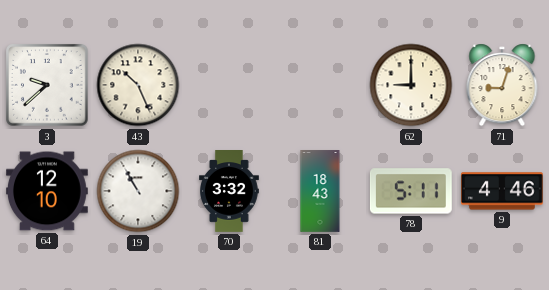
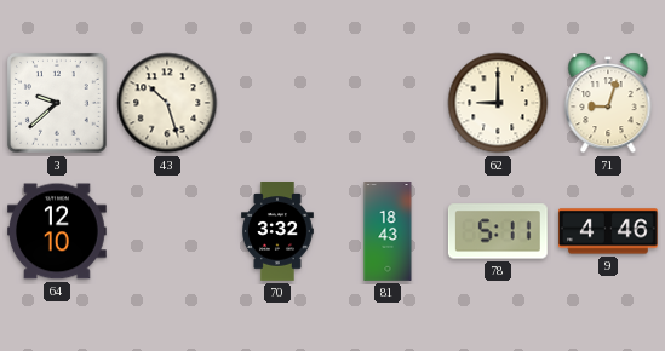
43: 10:26 -> 10:27
19: 10:55 -> none
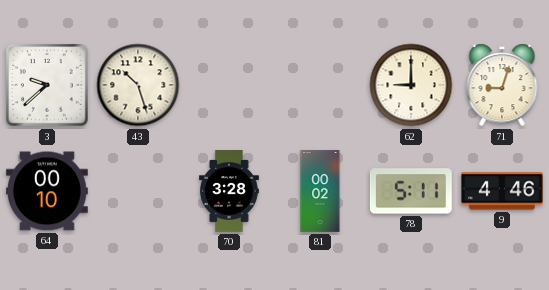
64: 12:10 -> 00:10
70: 3:32 -> 3:28
81: 18:43 -> 00:02
